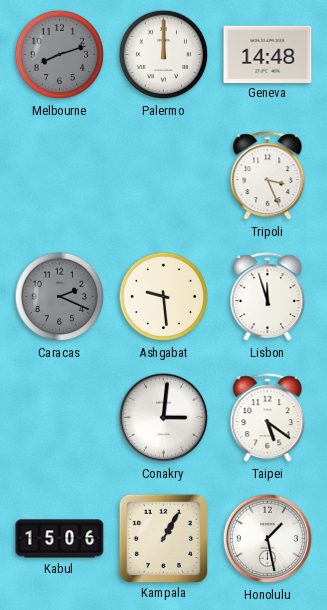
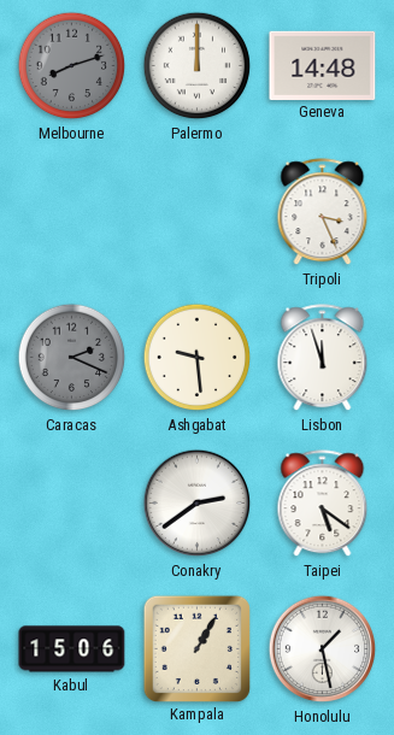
Conakry: 3:01 -> 2:39
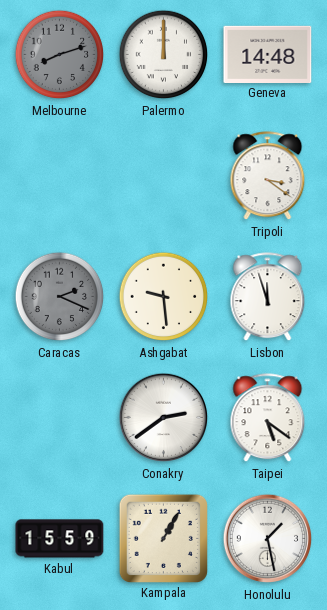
Tripoli: 3:26 -> 3:21
Kabul: 15:06 -> 15:59
